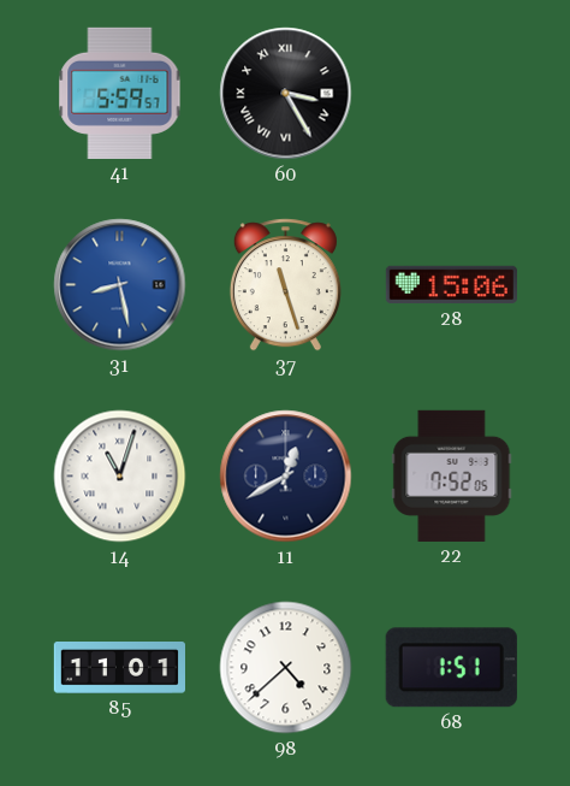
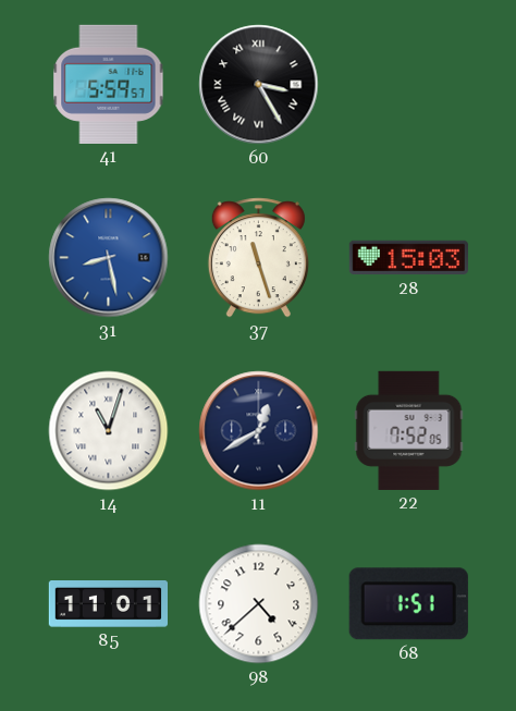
28: 15:06 -> 15:03
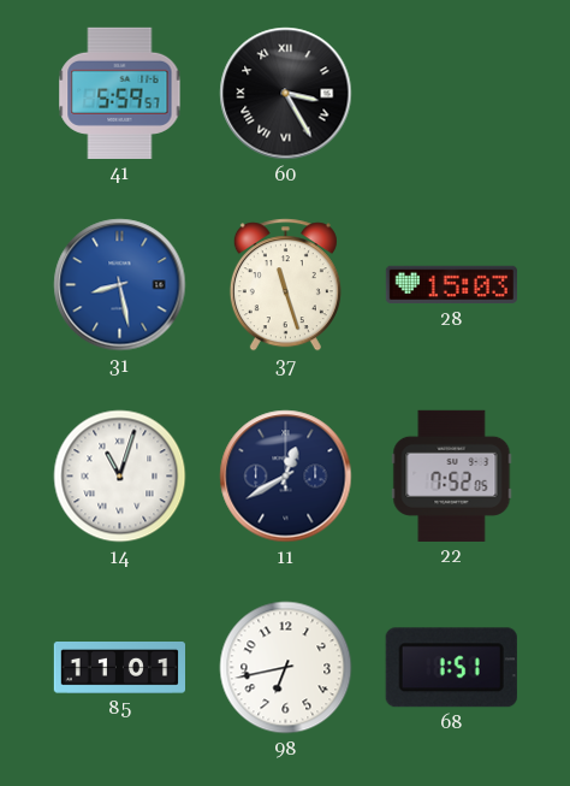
98: 4:38 -> 6:43
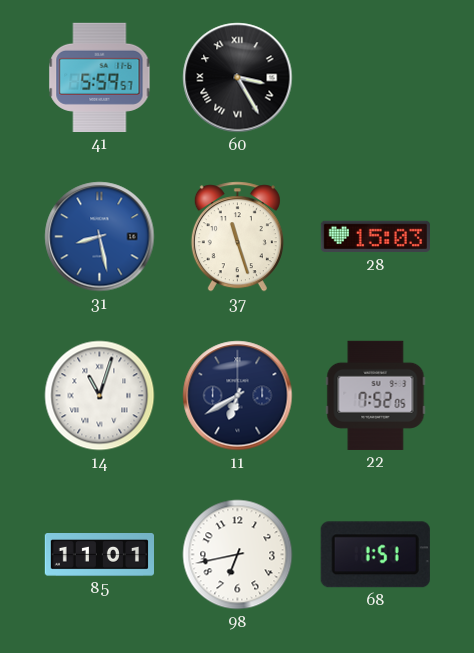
11: 12:40 -> 6:40
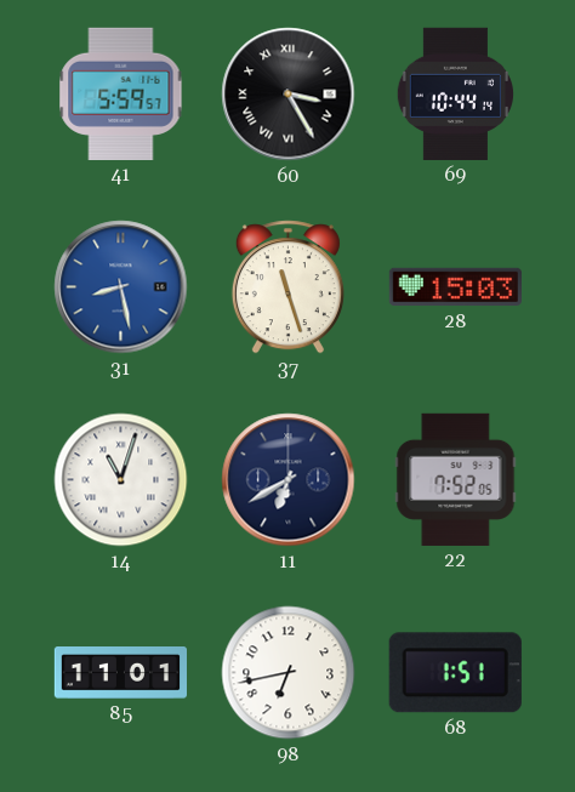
69: none -> 10:44
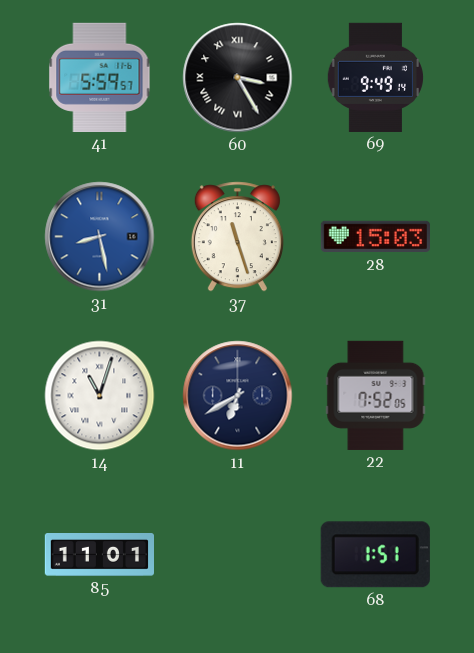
69: 10:44 -> 9:49
98: 6:43 -> none
